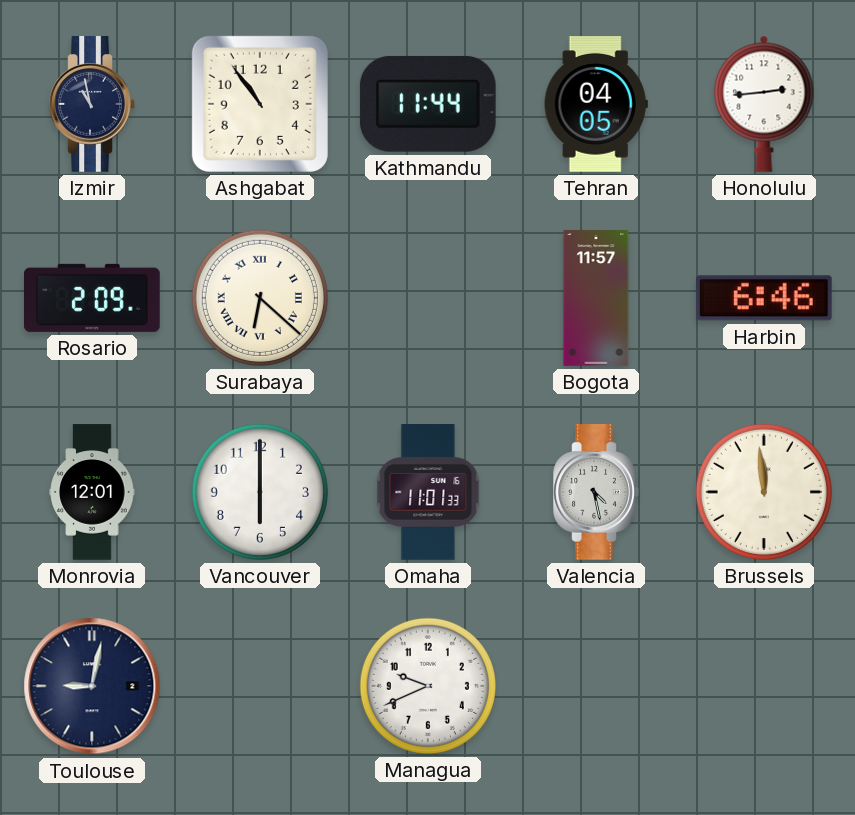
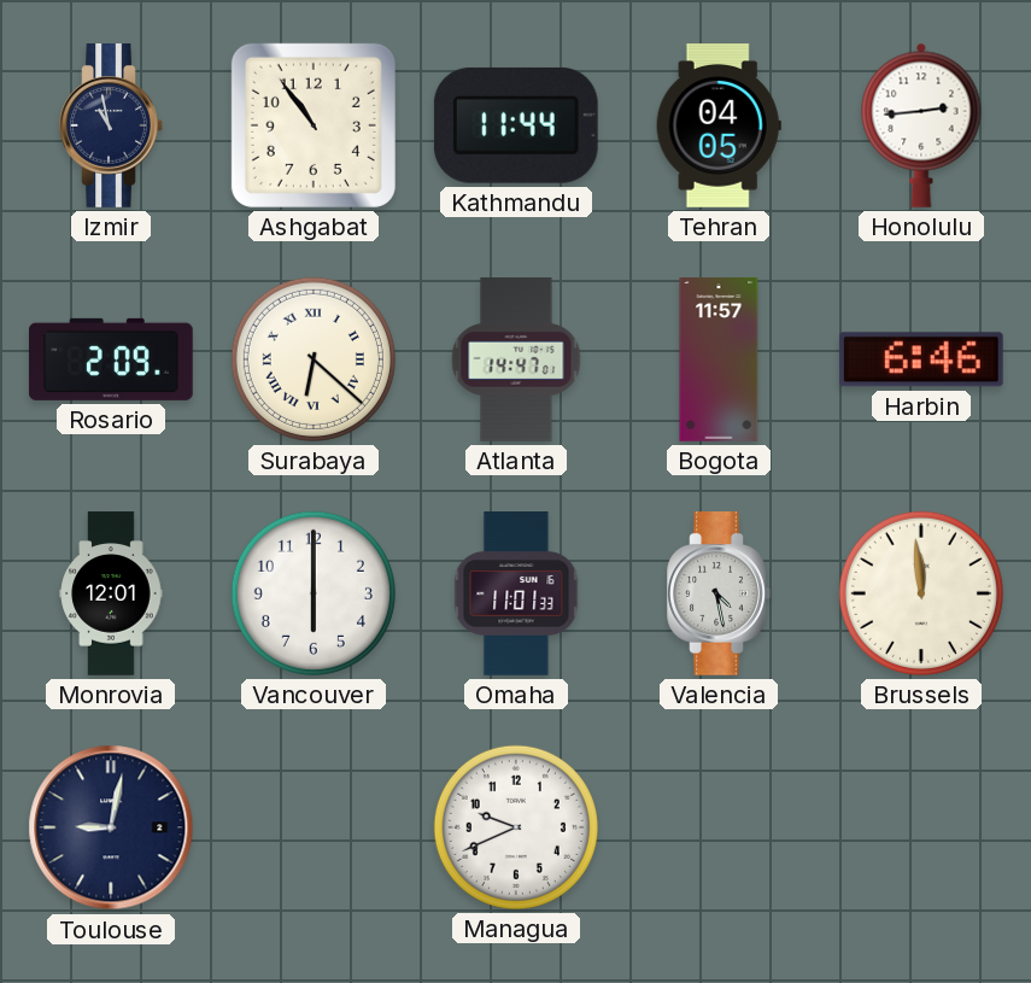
Atlanta: none -> 14:47
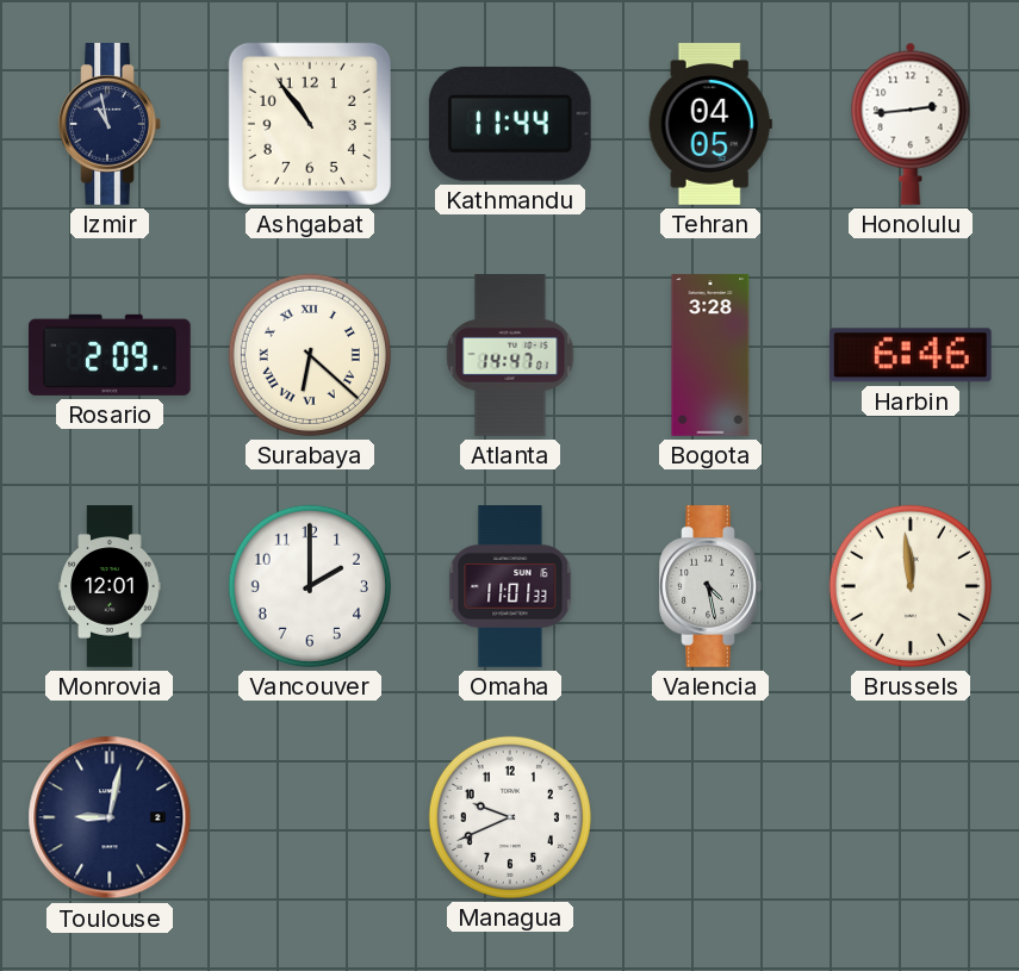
Bogota: 11:57 -> 3:28
Vancouver: 6:00 -> 2:00
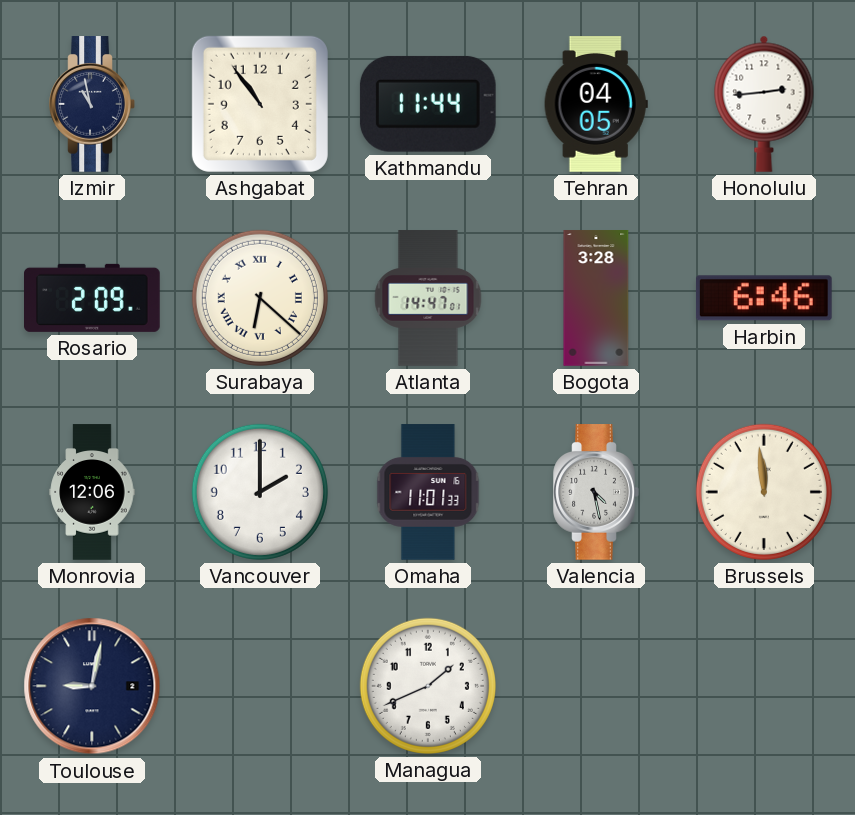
Monrovia: 12:01 -> 12:06
Managua: 9:41 -> 1:41
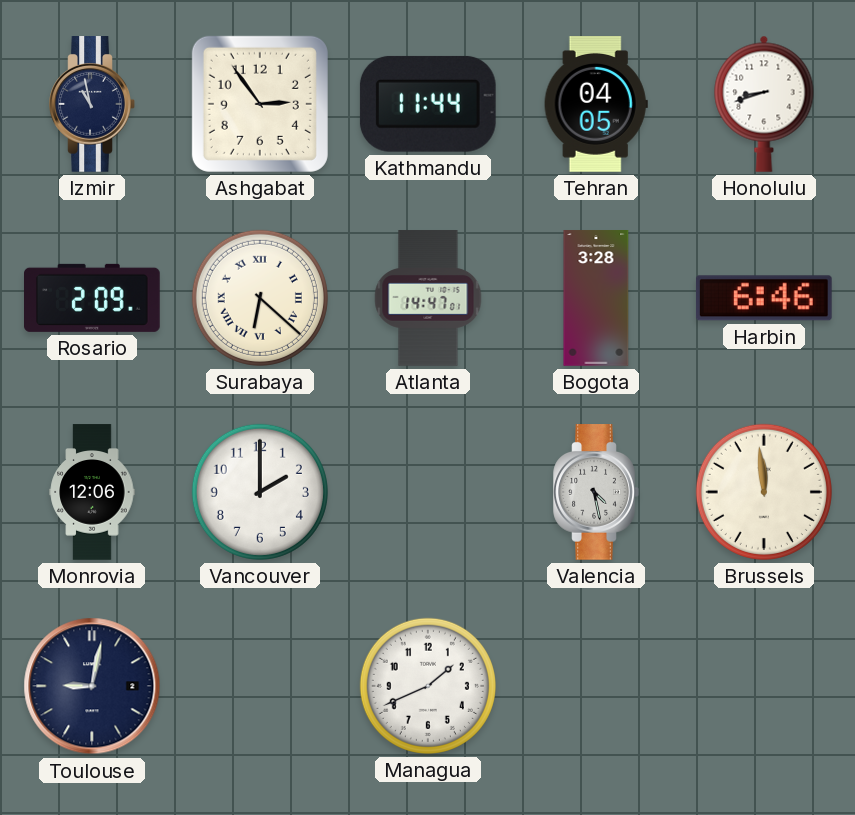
Ashgabat: 10:54 -> 2:54
Honolulu: 2:44 -> 8:42
Omaha: 11:01 -> none
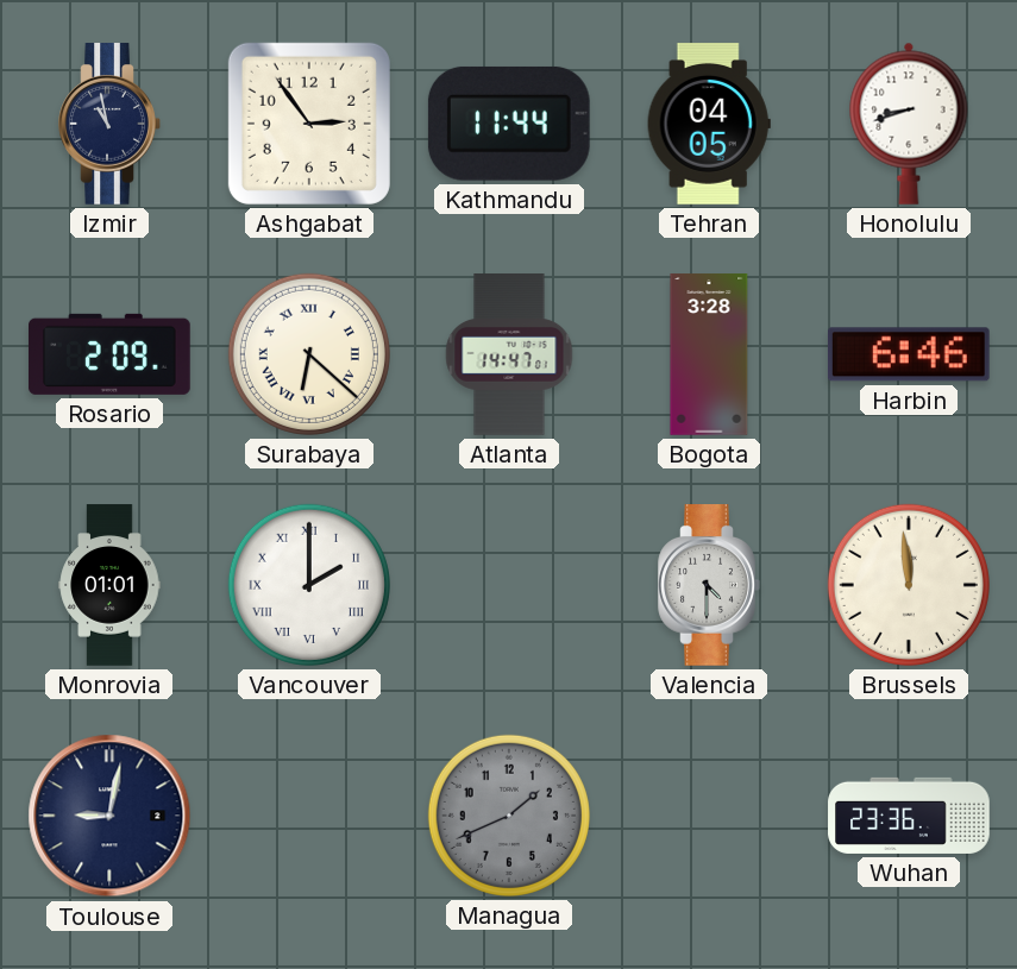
Monrovia: 12:06 -> 01:01
Vancouver numerals: Arabic -> Roman
Valencia: 4:28 -> 4:30
Managua dial: white -> grey
Wuhan: none -> 23:36
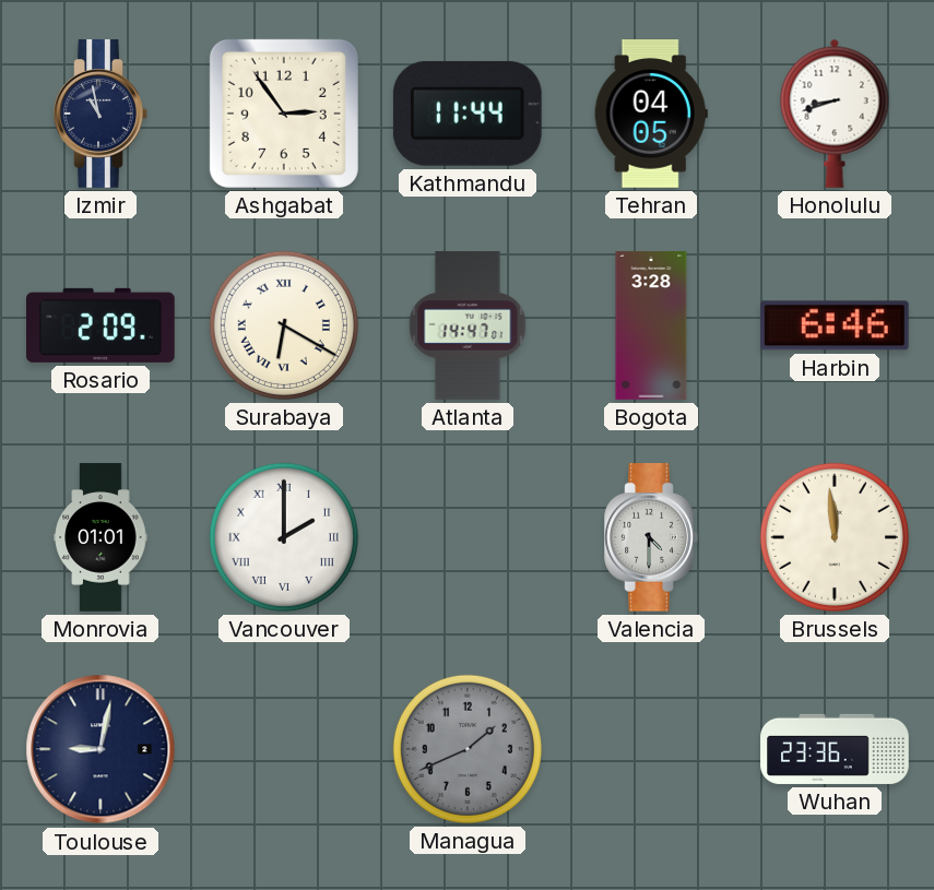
Surabaya: 6:22 -> 6:20
